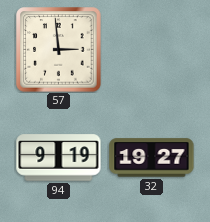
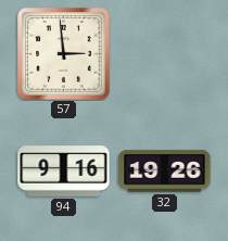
94: 9:19 -> 9:16
32: 19:27 -> 19:26
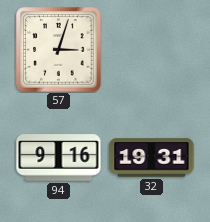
57: 2:59 -> 3:03
32: 19:26 -> 19:31
